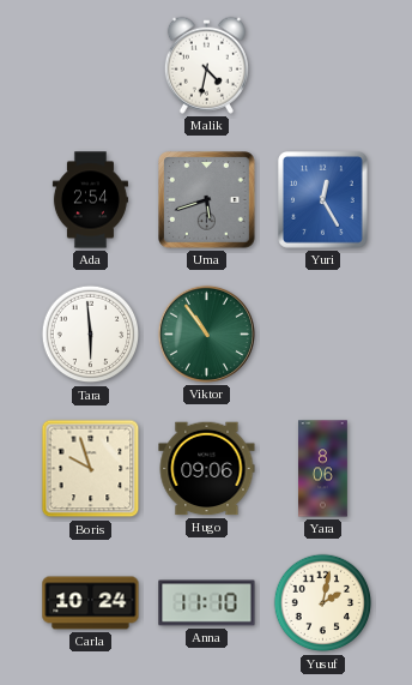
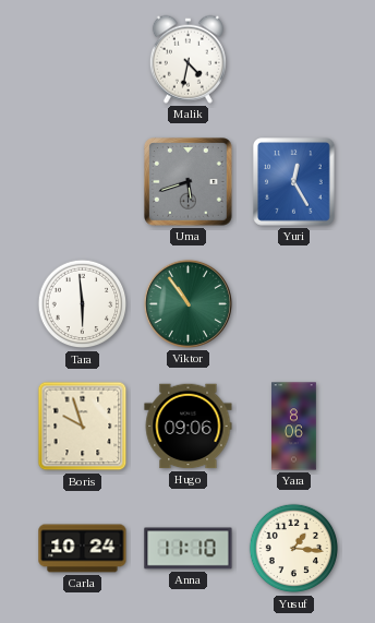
Ada: 2:54 -> none
Yusuf: 2:02 -> 1:16
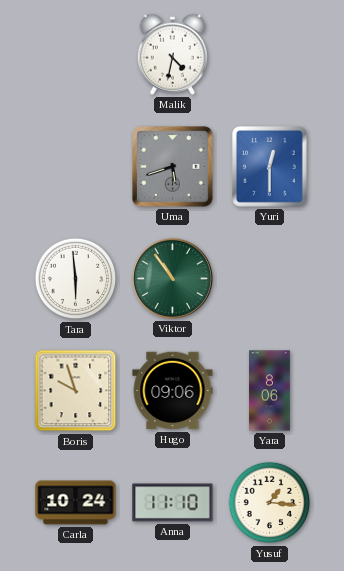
Yuri: 12:25 -> 12:30
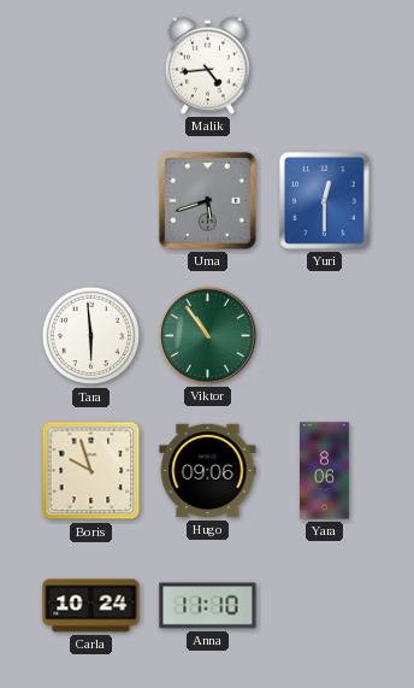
Malik: 4:32 -> 4:44
Yusuf: 1:16 -> none
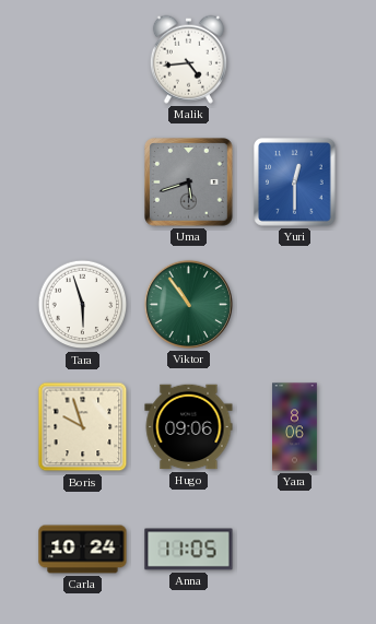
Tara: 5:59 -> 5:57
Anna: 11:10 -> 11:05
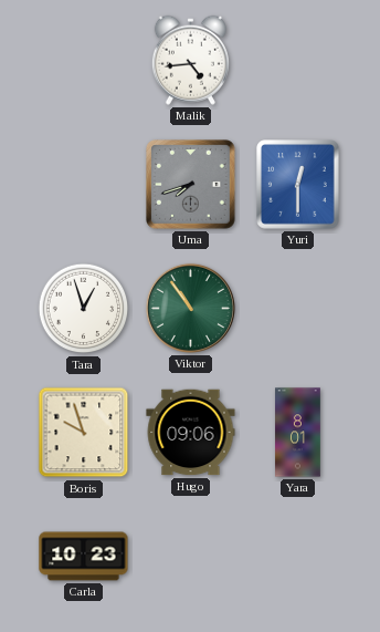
Uma: 5:42 -> 7:42
Tara: 5:57 -> 12:57
Yara: 8:06 -> 8:01
Carla: 10:24 -> 10:23
Anna: 11:05 -> none
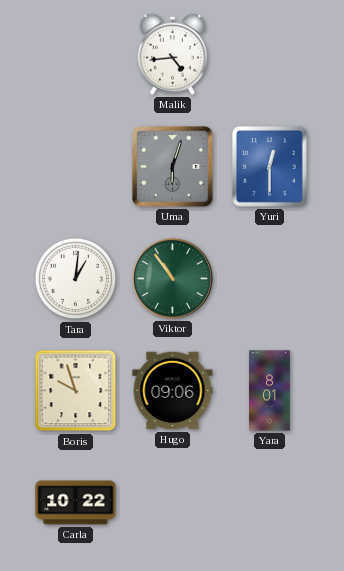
Uma: 7:42 -> 6:03
Tara: 12:57 -> 1:01
Carla: 10:23 -> 10:22
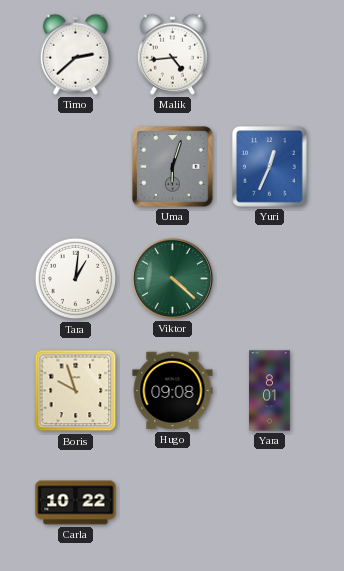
Timo: none -> 2:38
Yuri: 12:30 -> 12:34
Viktor: 10:54 -> 4:22
Hugo: 09:06 -> 09:08
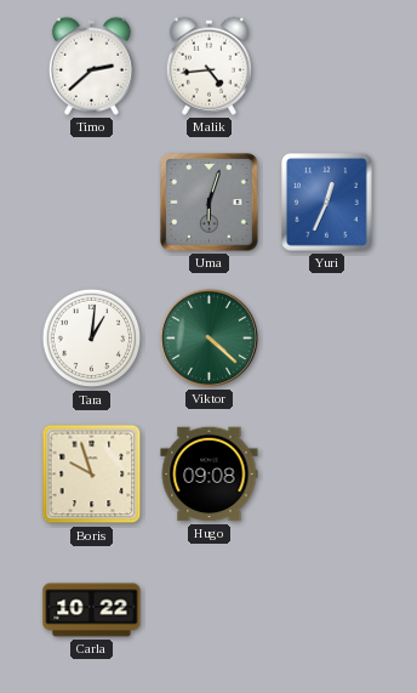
Yara: 8:01 -> none
